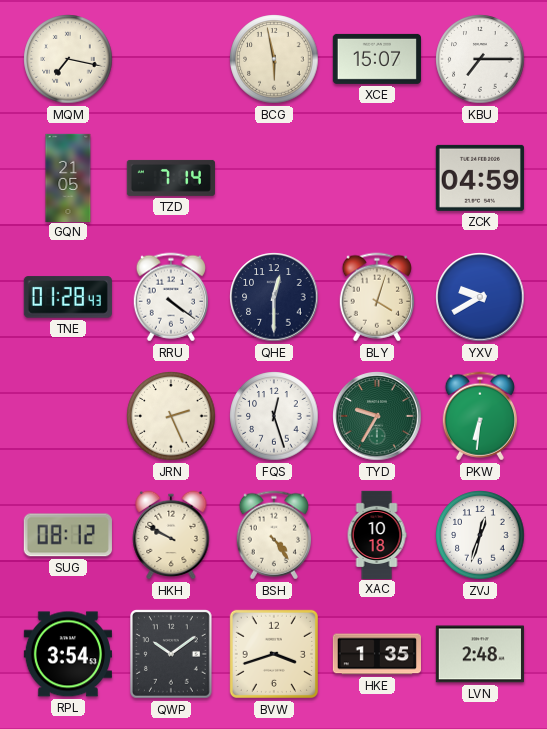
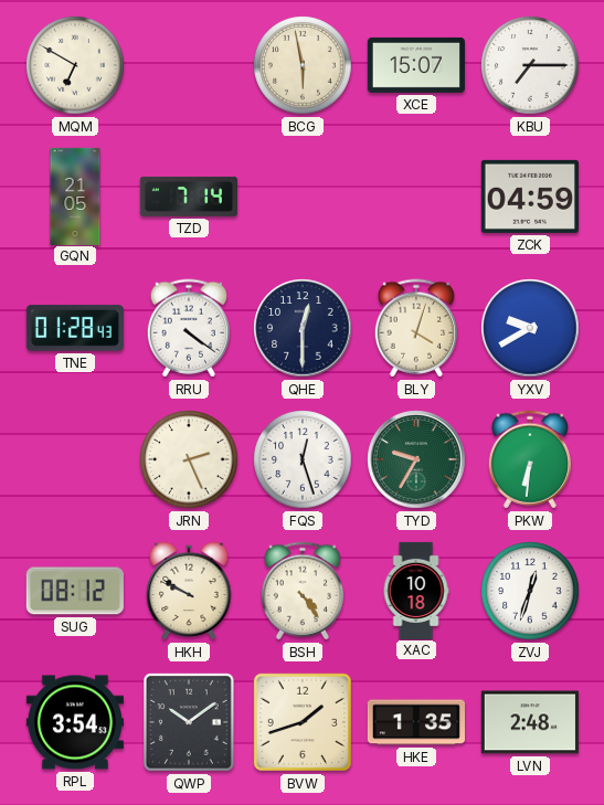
MQM: 7:17 -> 6:50
BVW: 3:42 -> 1:42
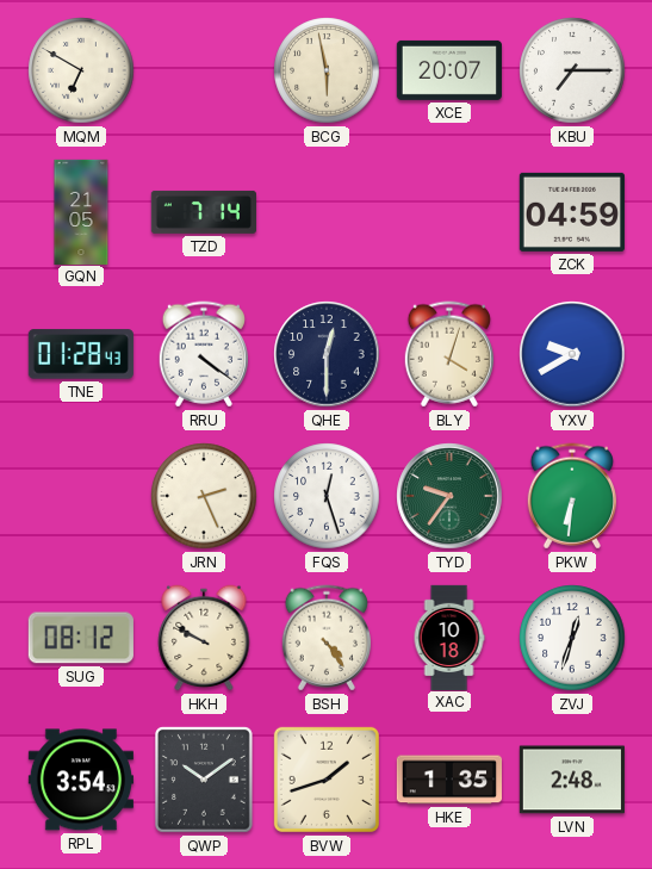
XCE: 15:07 -> 20:07
TYD: 9:35 -> 9:36
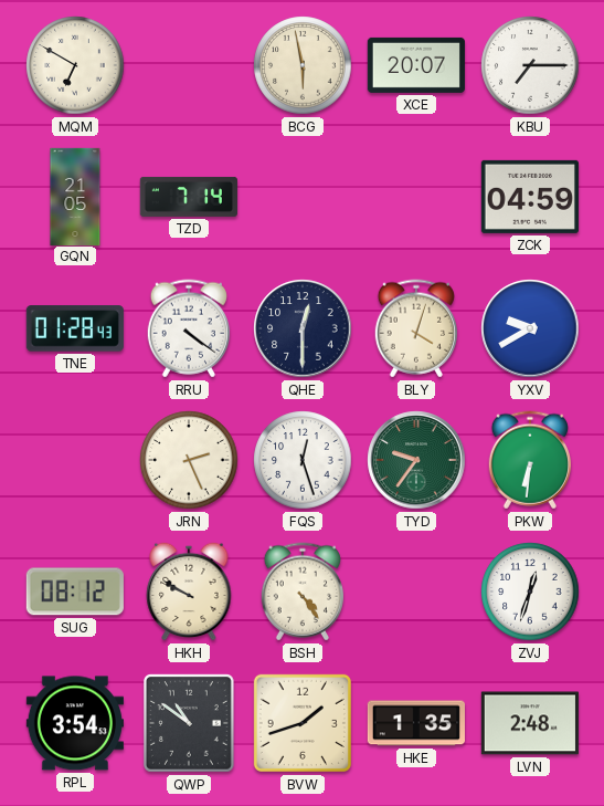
XAC: 10:18 -> none
QWP: 10:09 -> 10:51
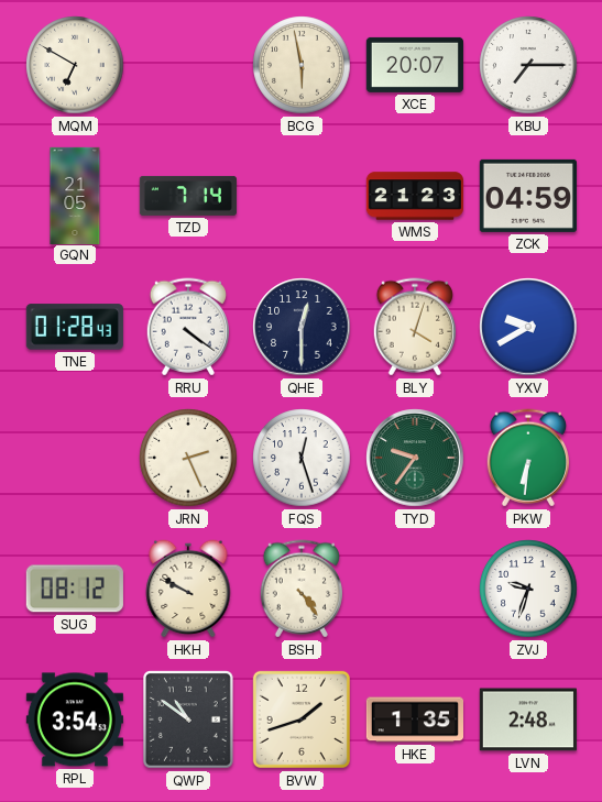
WMS: none -> 21:23
ZVJ: 12:33 -> 9:33
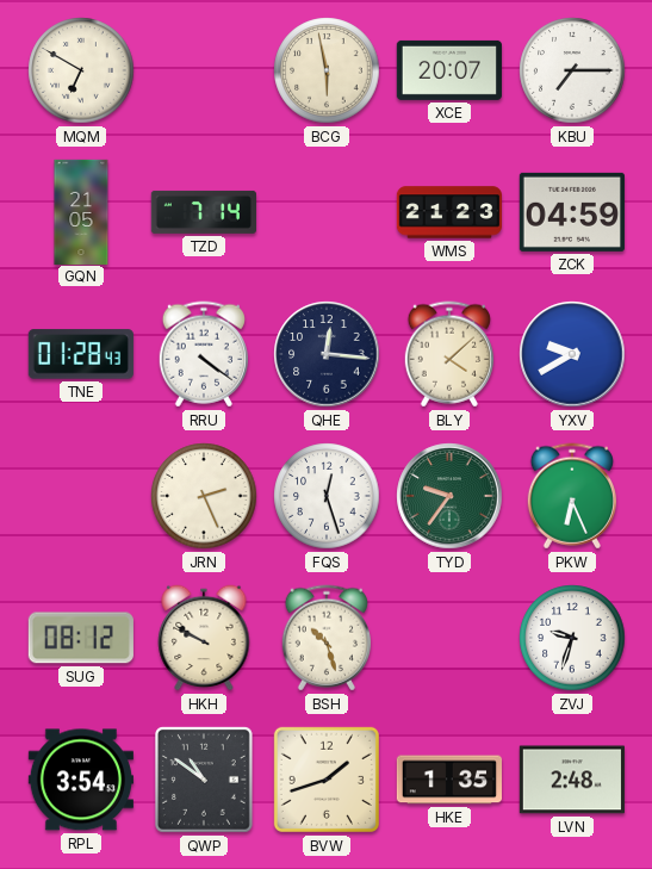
QHE: 12:30 -> 12:16
BLY: 4:03 -> 4:08
PKW: 6:31 -> 6:26
BSH: 4:24 -> 10:27
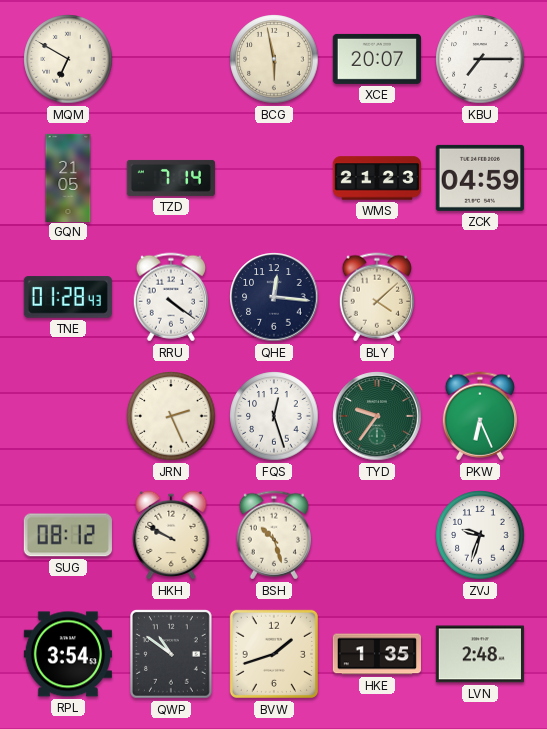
YXV: 9:40 -> none
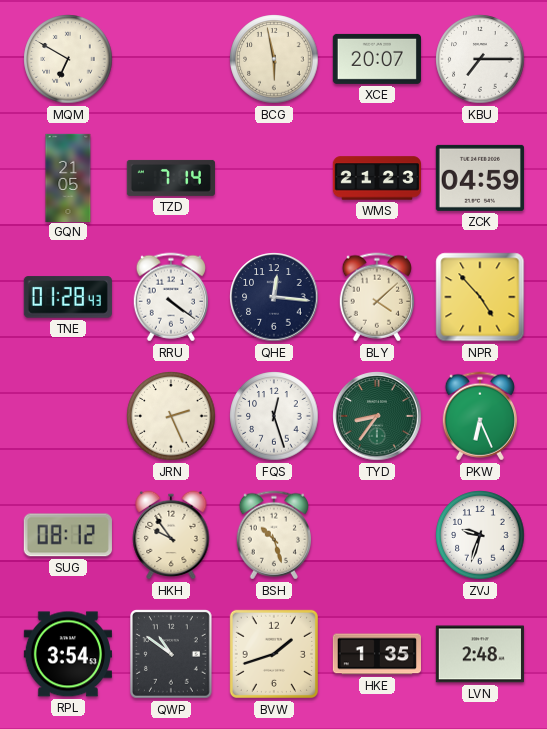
NPR: none -> 4:53
TYD: 9:36 -> 8:36
HKH: 9:50 -> 9:54
